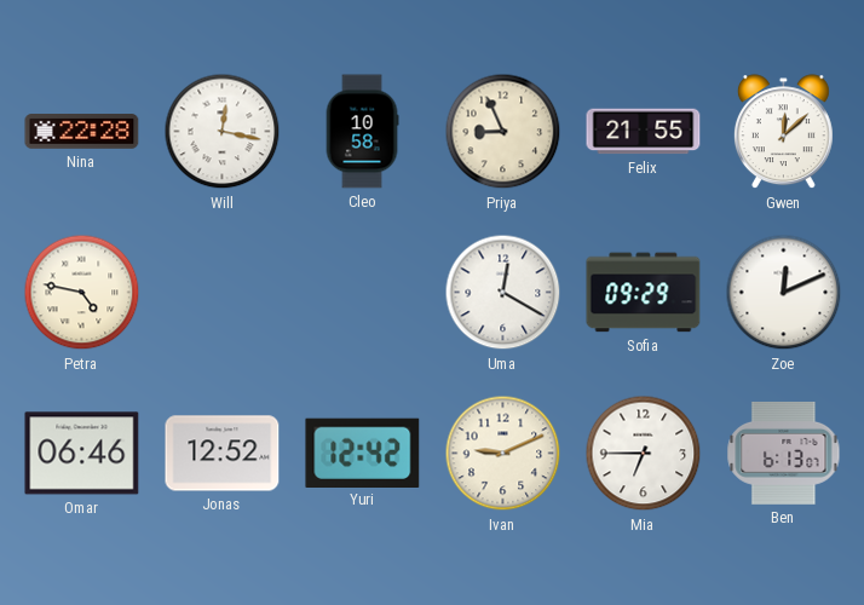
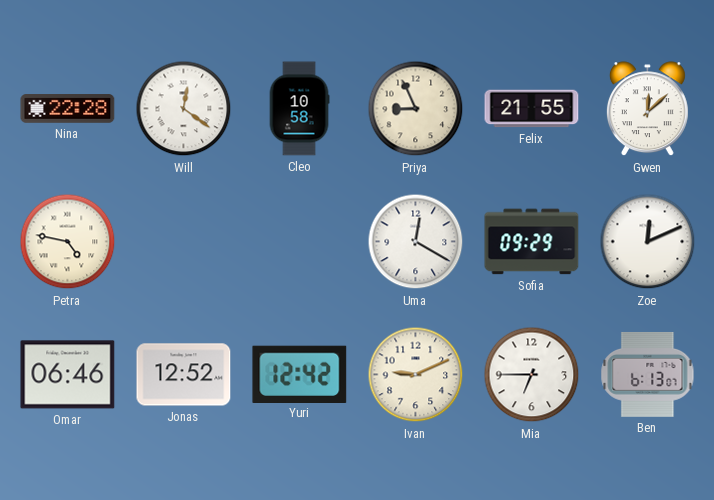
Will: 12:17 -> 12:21
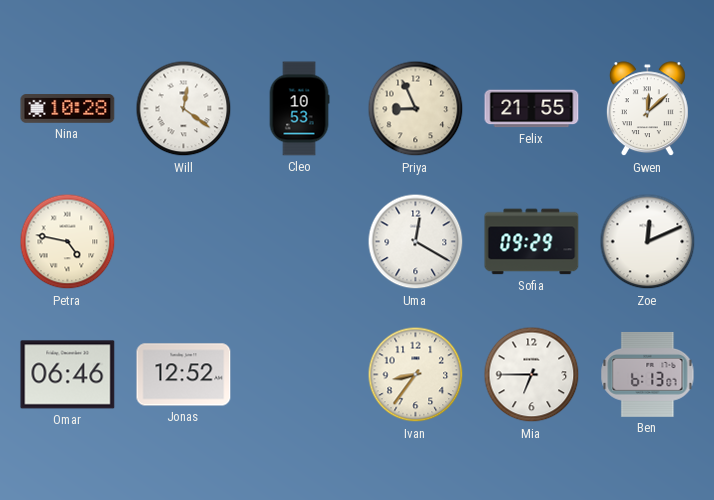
Nina: 22:28 -> 10:28
Cleo: 10:58 -> 10:53
Yuri: 12:42 -> none
Ivan: 9:11 -> 8:36
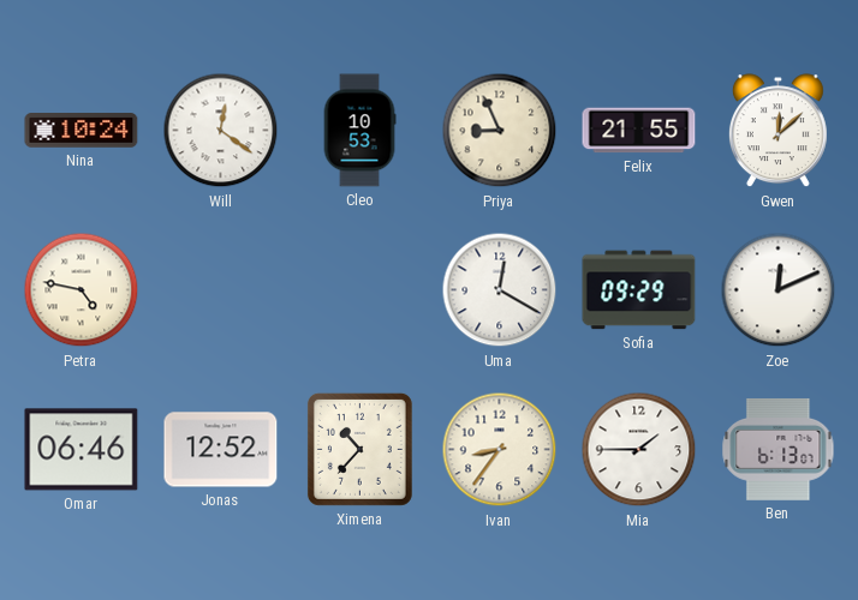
Nina: 10:28 -> 10:24
Ximena: none -> 10:37
Mia: 6:45 -> 1:45
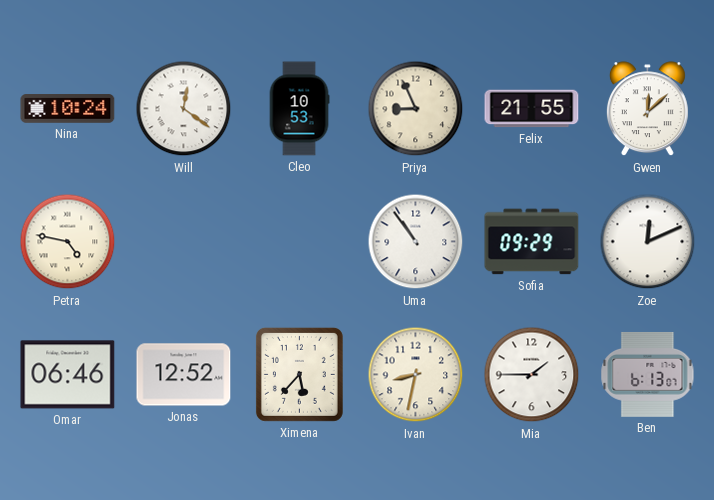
Uma: 12:20 -> 10:54
Ximena: 10:37 -> 5:37
Ivan: 8:36 -> 8:32
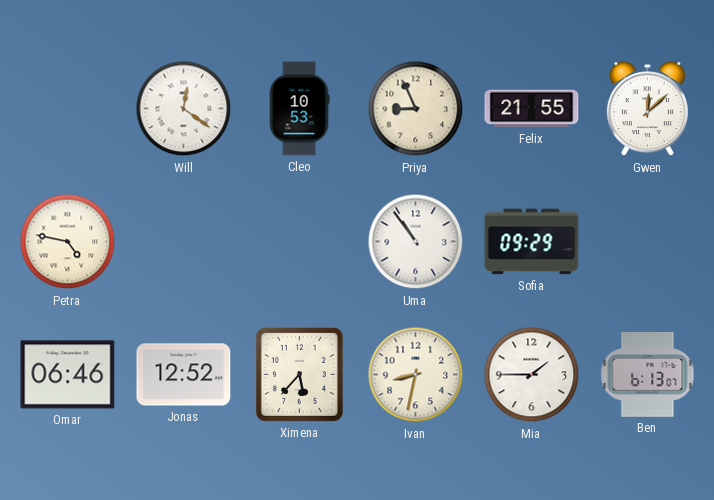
Nina: 10:24 -> none
Zoe: 12:11 -> none
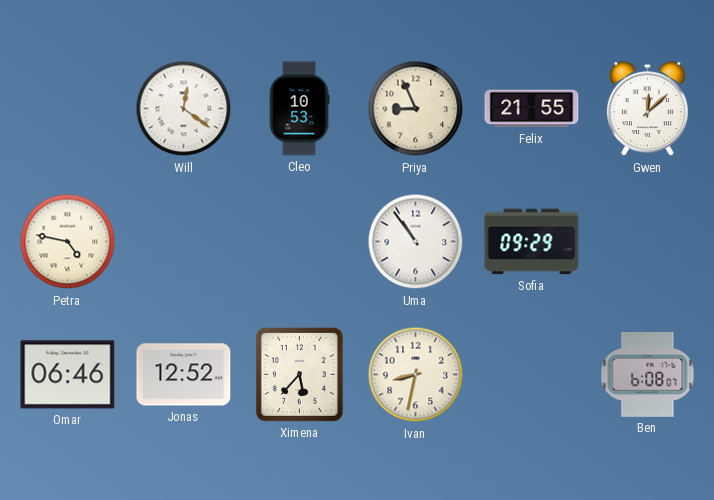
Mia: 1:45 -> none
Ben: 6:13 -> 6:08
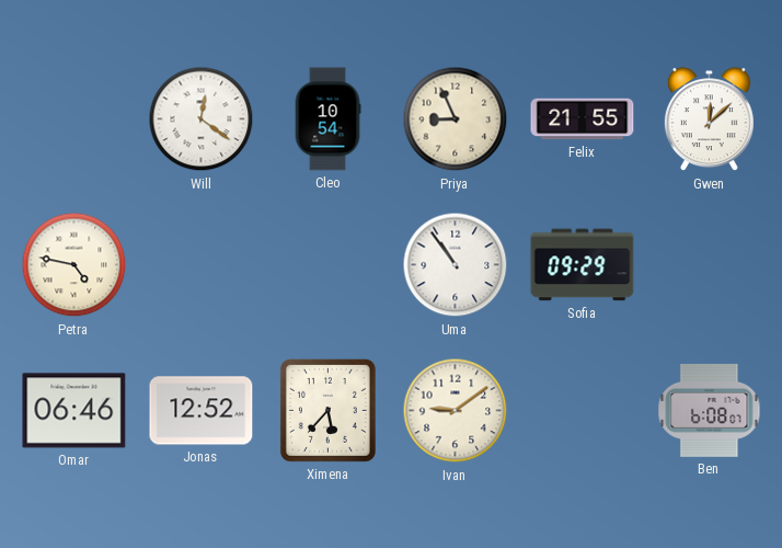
Cleo: 10:53 -> 10:54
Ivan: 8:32 -> 9:09
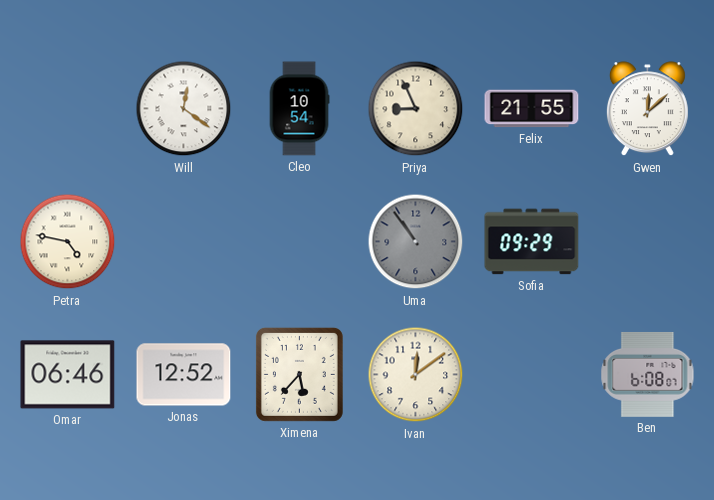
Uma dial: white -> grey
Ivan: 9:09 -> 12:09
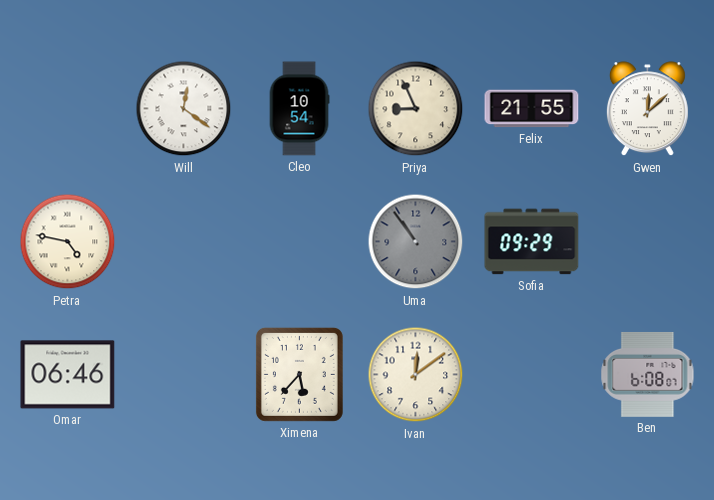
Jonas: 12:52 -> none
